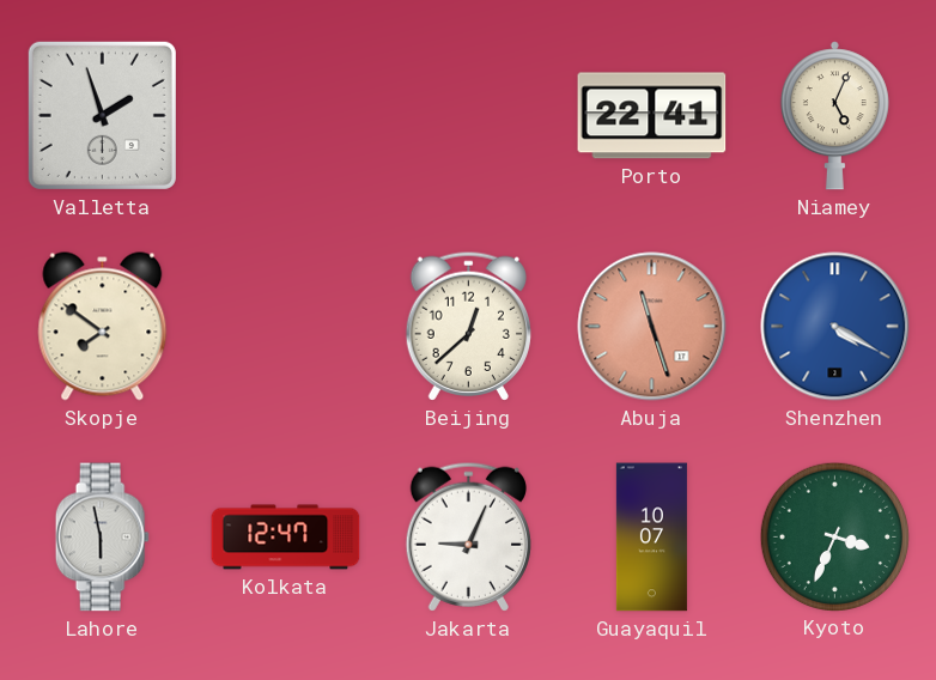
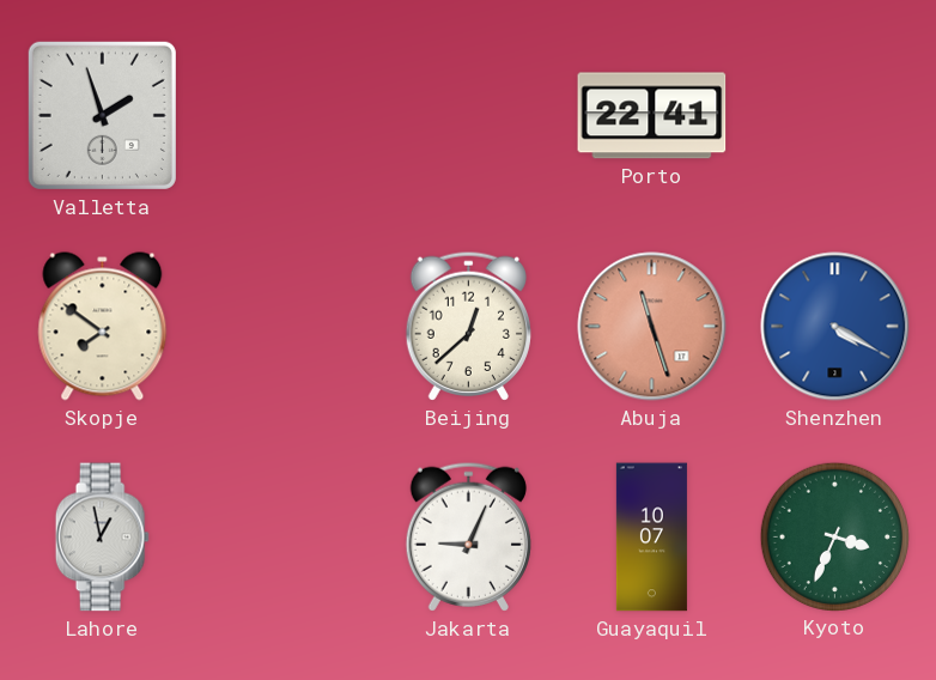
Niamey: 5:04 -> none
Lahore: 5:58 -> 12:58
Kolkata: 12:47 -> none
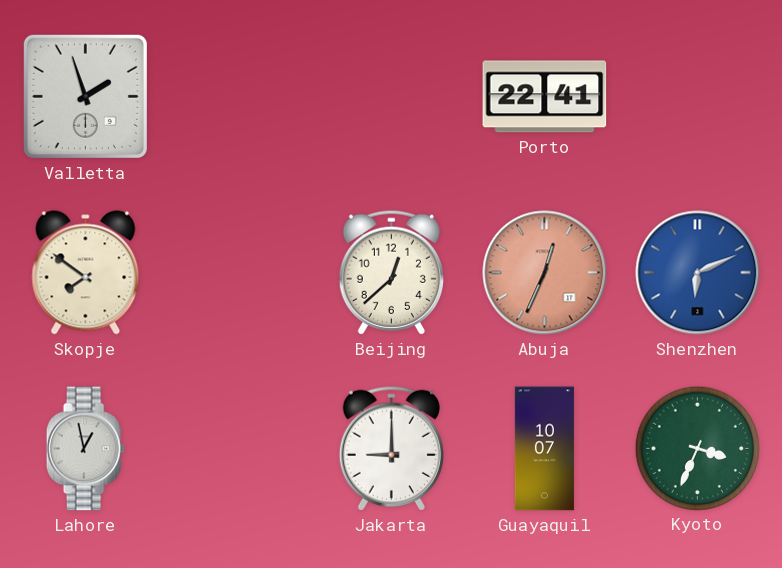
Abuja: 11:27 -> 12:34
Shenzhen: 4:20 -> 6:11
Jakarta: 9:04 -> 9:00
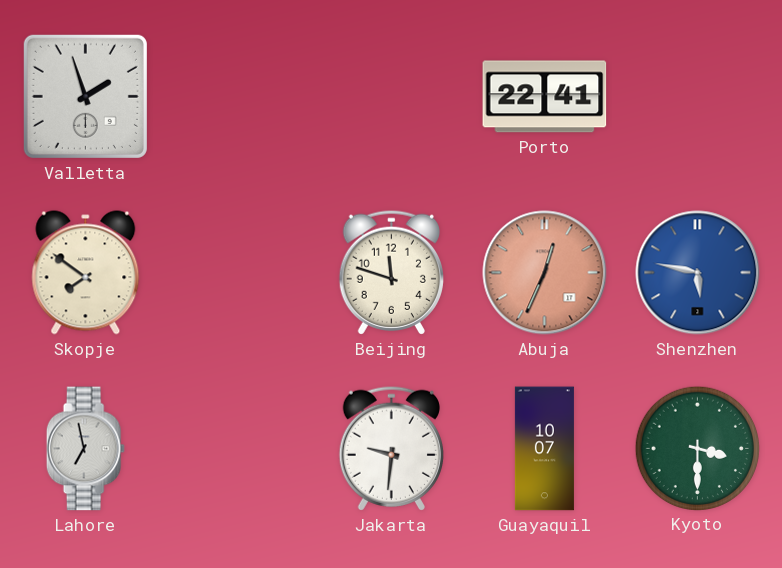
Beijing: 12:38 -> 11:48
Shenzhen: 6:11 -> 5:47
Lahore: 12:58 -> 6:58
Jakarta: 9:00 -> 9:31
Kyoto: 3:34 -> 3:30
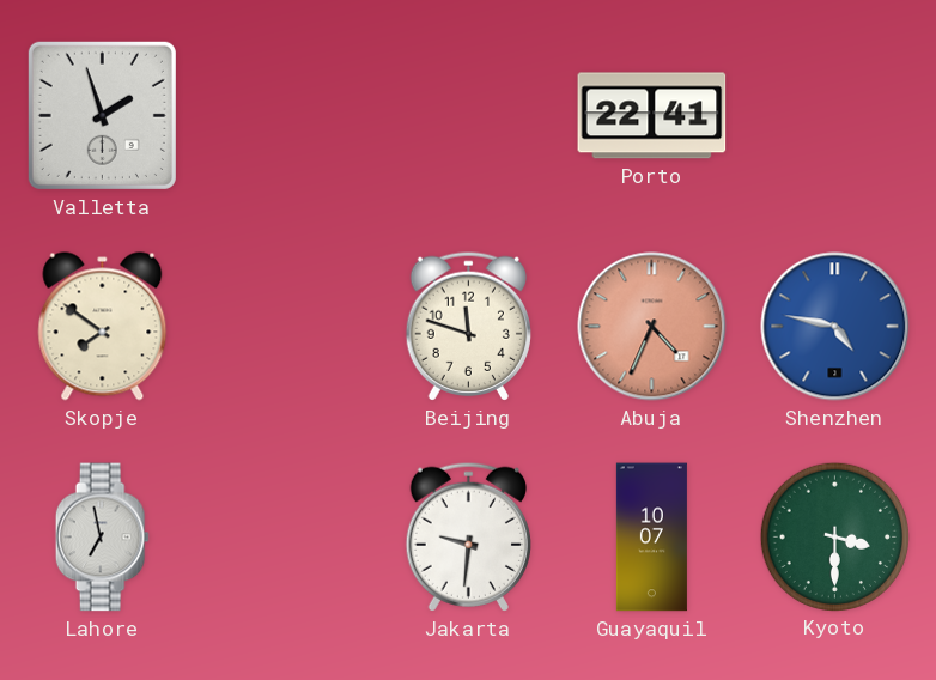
Abuja: 12:34 -> 4:34
Shenzhen: 5:47 -> 4:47
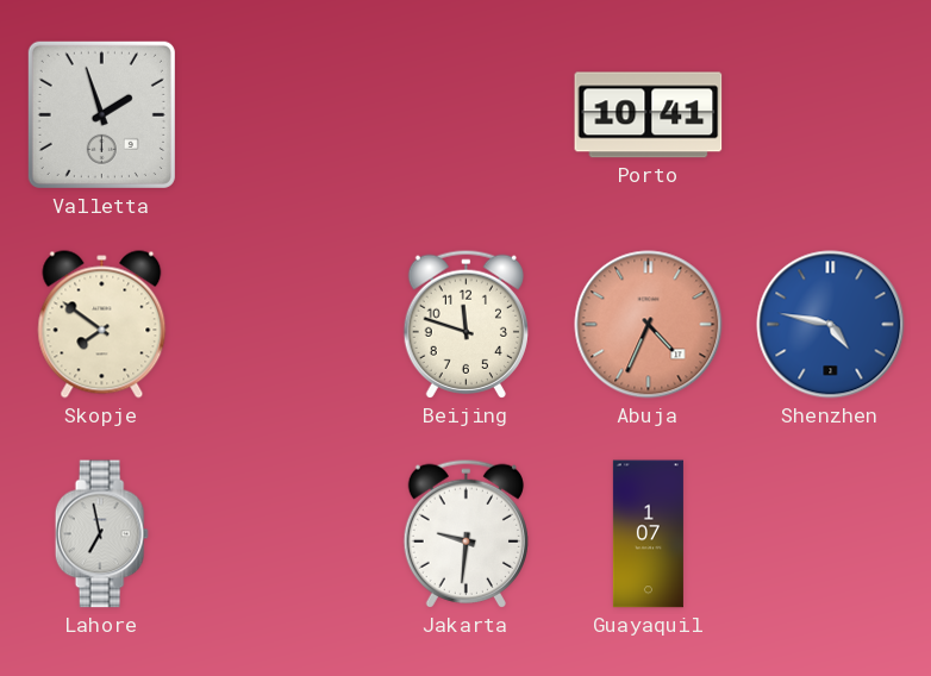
Porto: 22:41 -> 10:41
Guayaquil: 10:07 -> 1:07
Kyoto: 3:30 -> none
